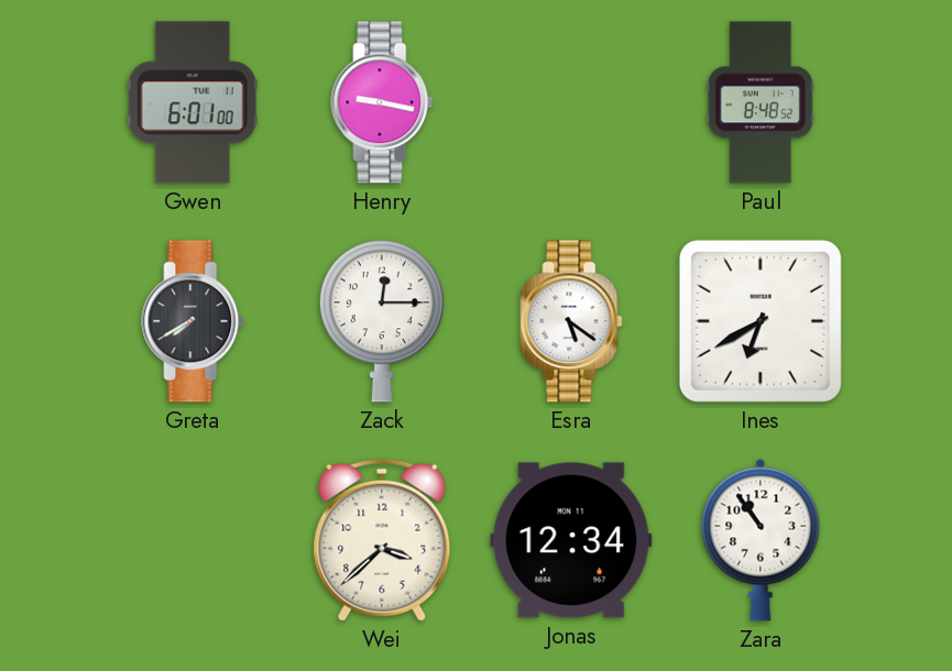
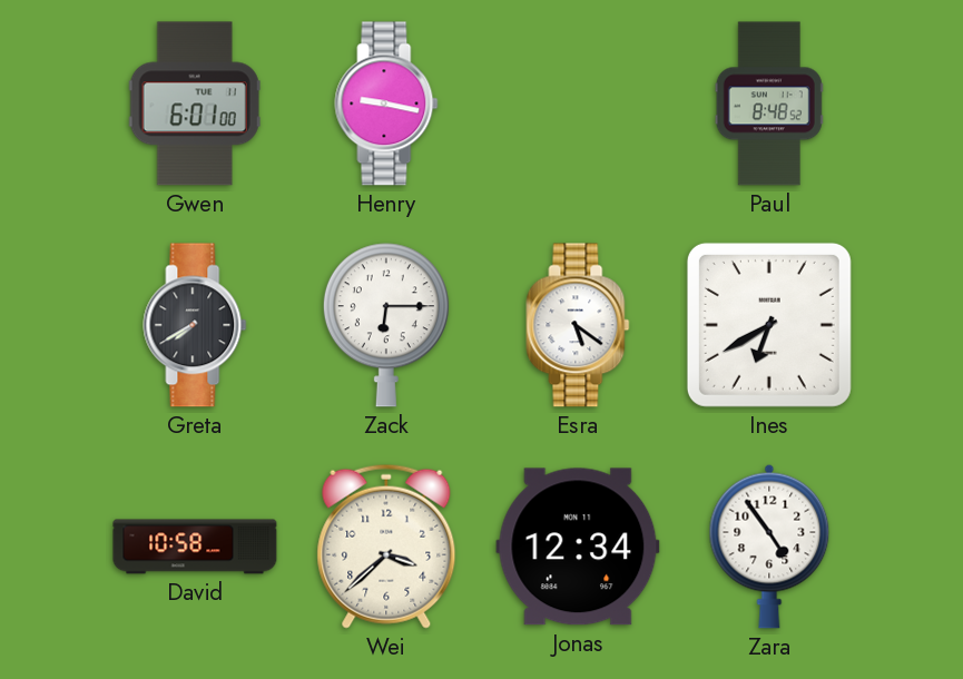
Zack: 12:15 -> 6:15
David: none -> 10:58
Zara: 10:54 -> 4:54
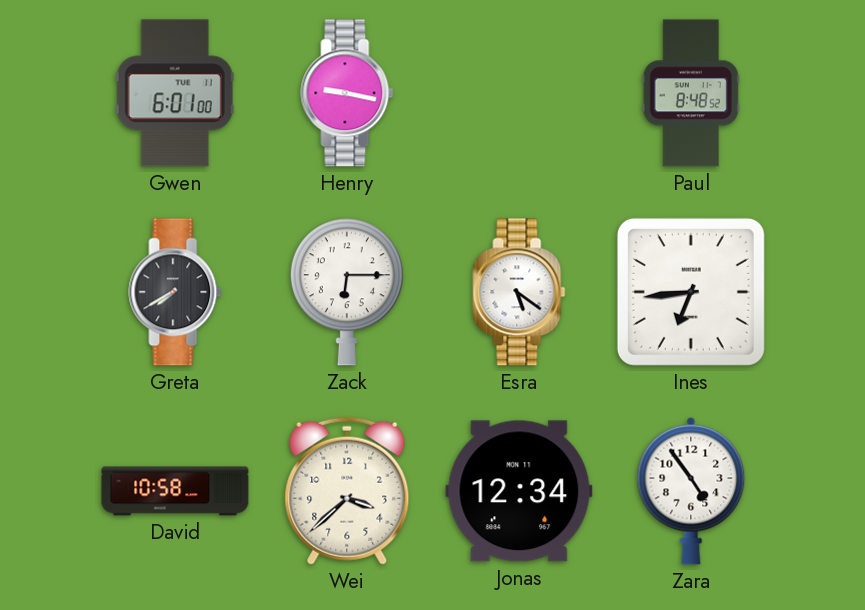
Ines: 6:40 -> 6:44
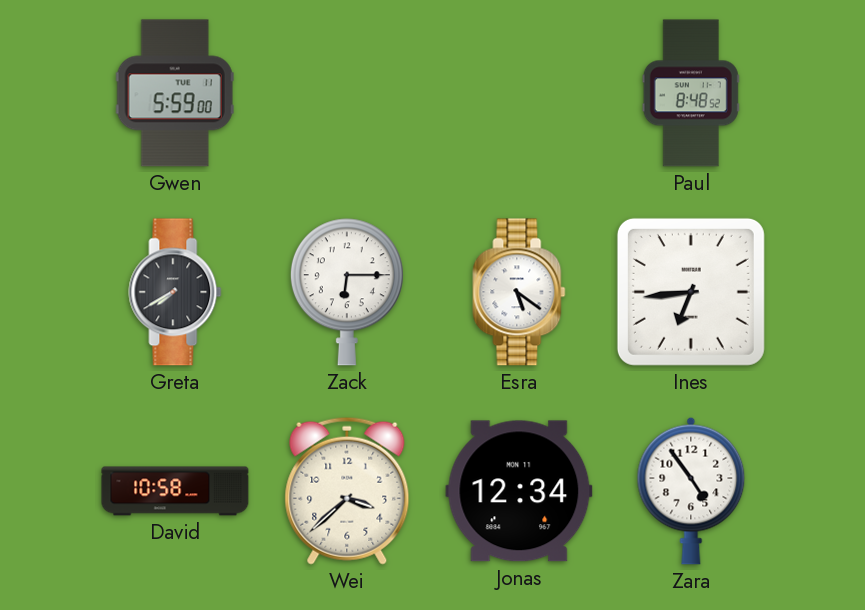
Gwen: 6:01 -> 5:59
Henry: 9:17 -> none
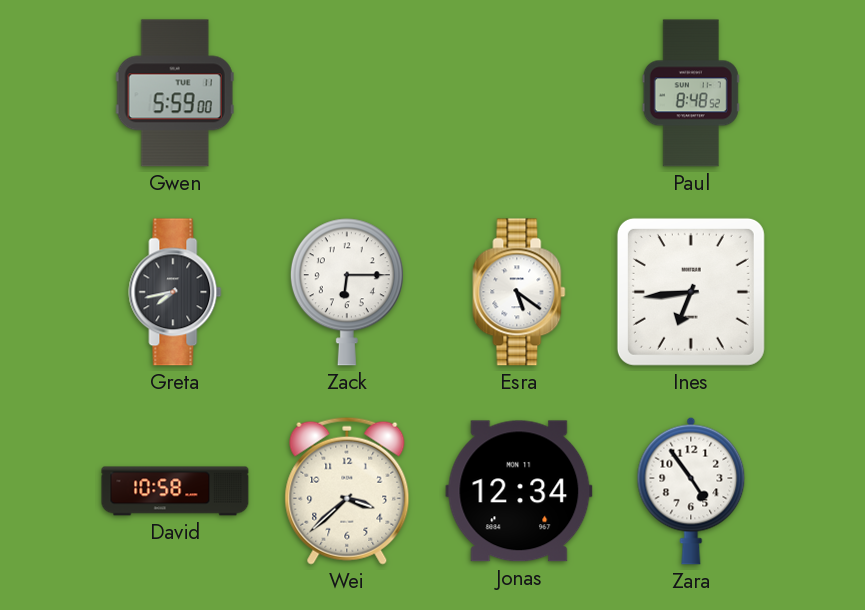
Greta: 7:40 -> 7:43
